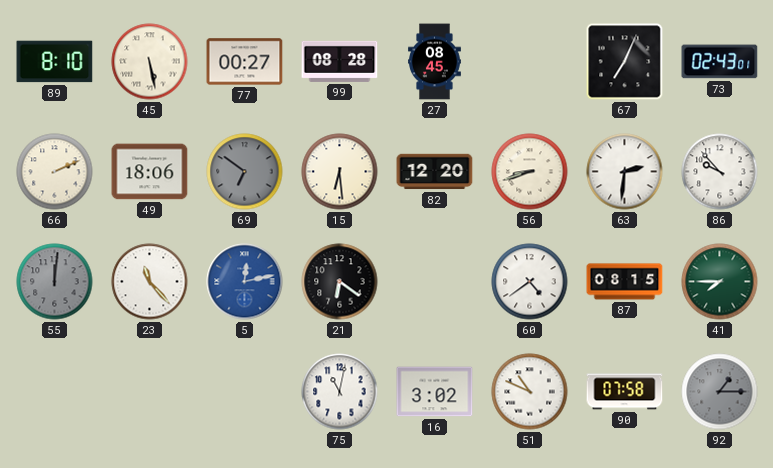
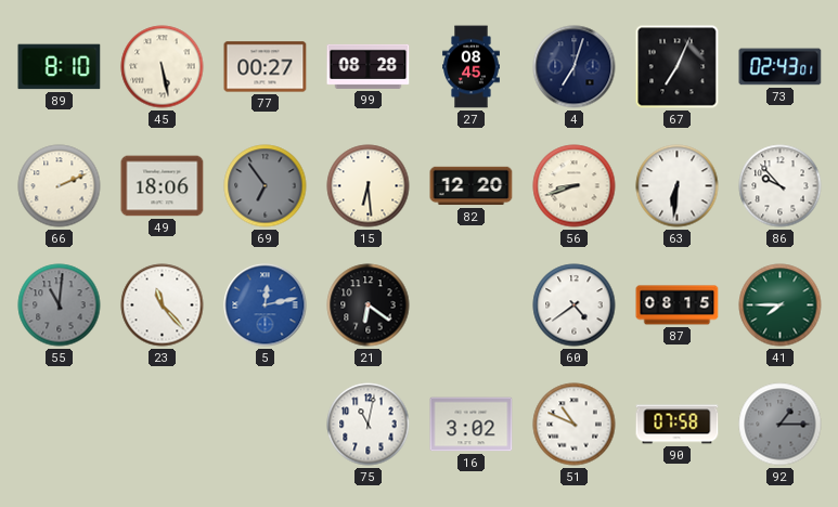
4: none -> 7:03
69: 6:51 -> 6:54
63: 2:31 -> 6:31
55: 12:01 -> 11:01
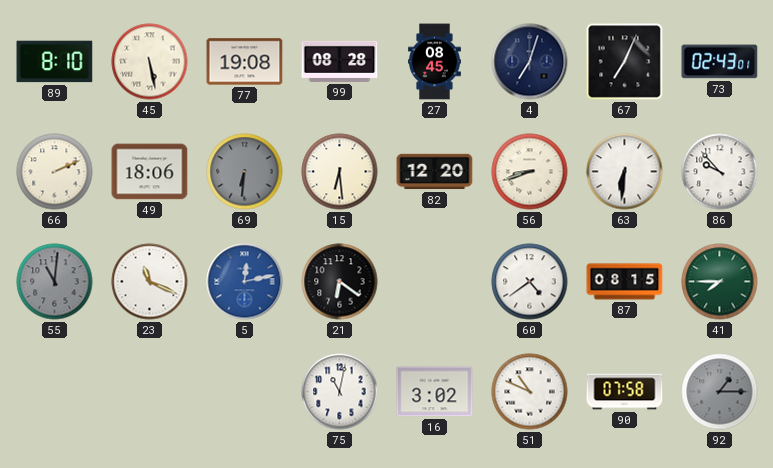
77: 00:27 -> 19:08
69: 6:54 -> 6:31
23: 11:23 -> 11:19
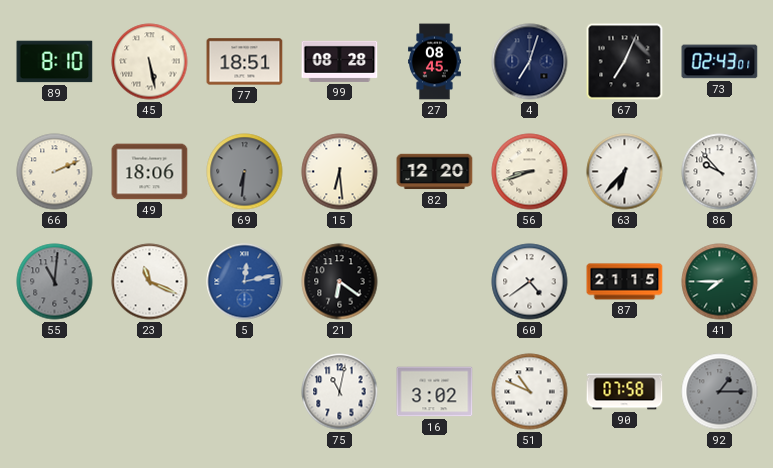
77: 19:08 -> 18:51
63: 6:31 -> 6:37
87: 08:15 -> 21:15
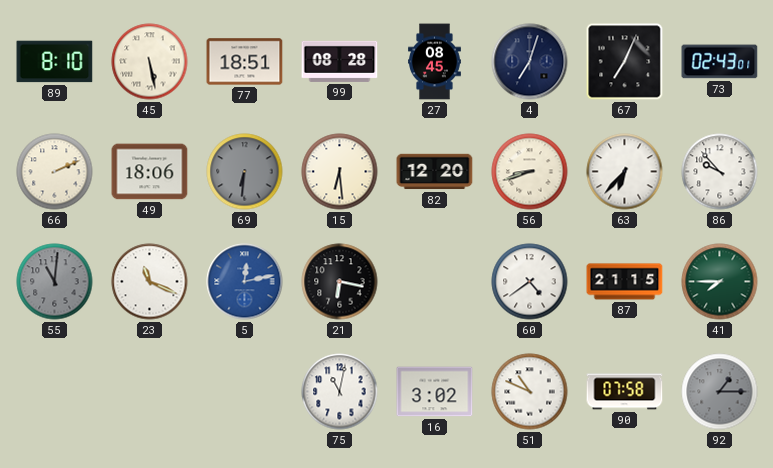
21: 6:21 -> 6:17
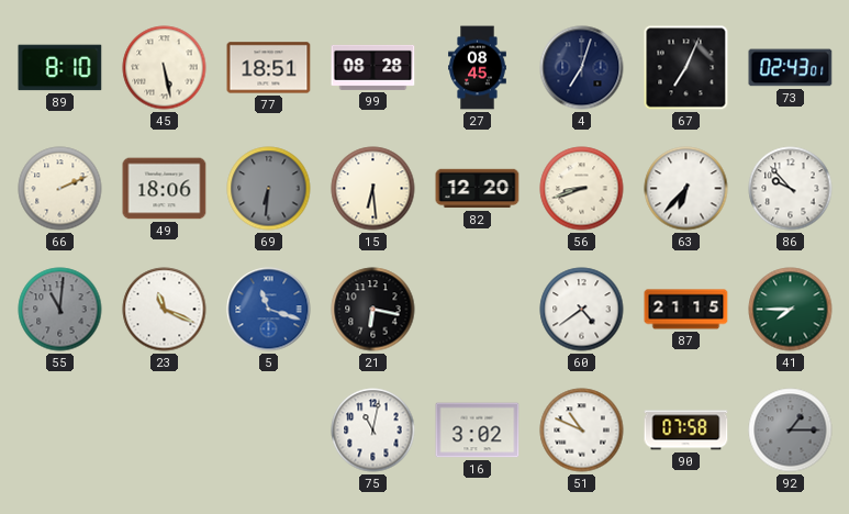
5: 12:13 -> 11:18
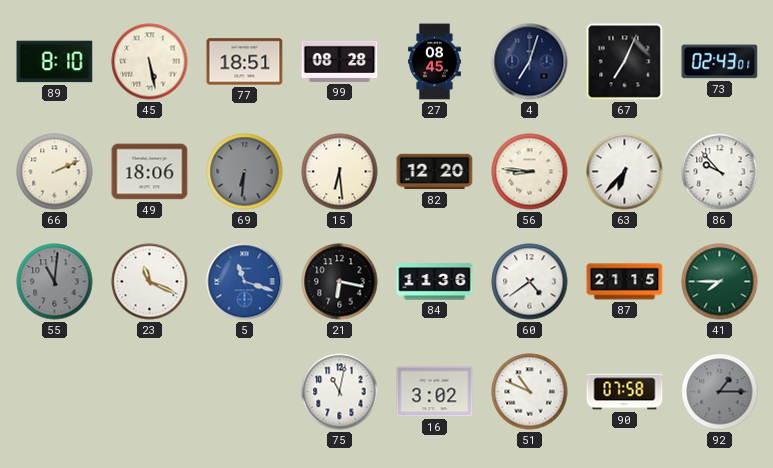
56: 8:42 -> 8:46
84: none -> 11:36
